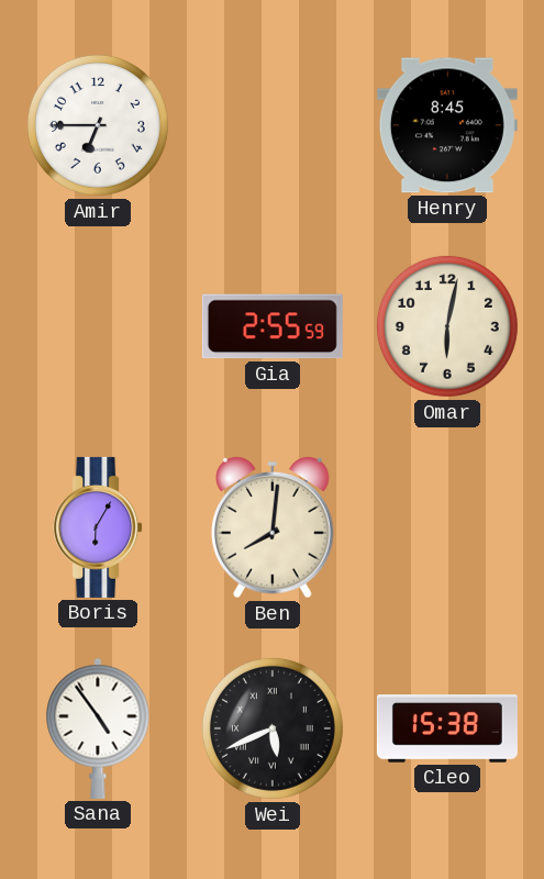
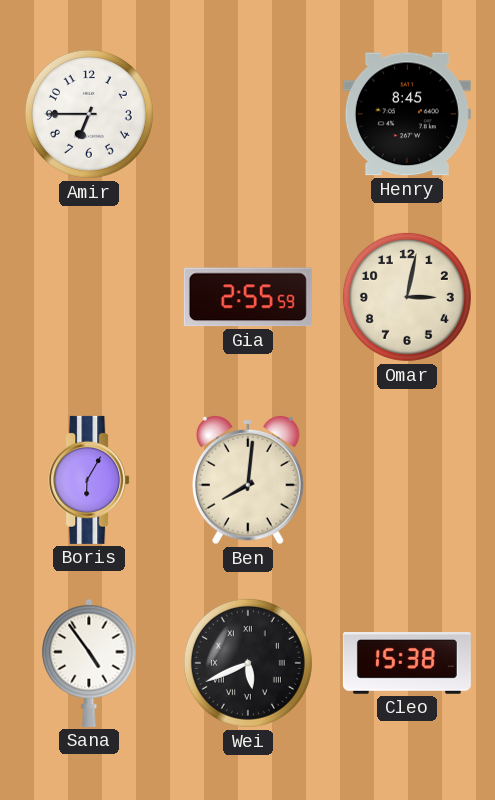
Omar: 6:02 -> 3:02
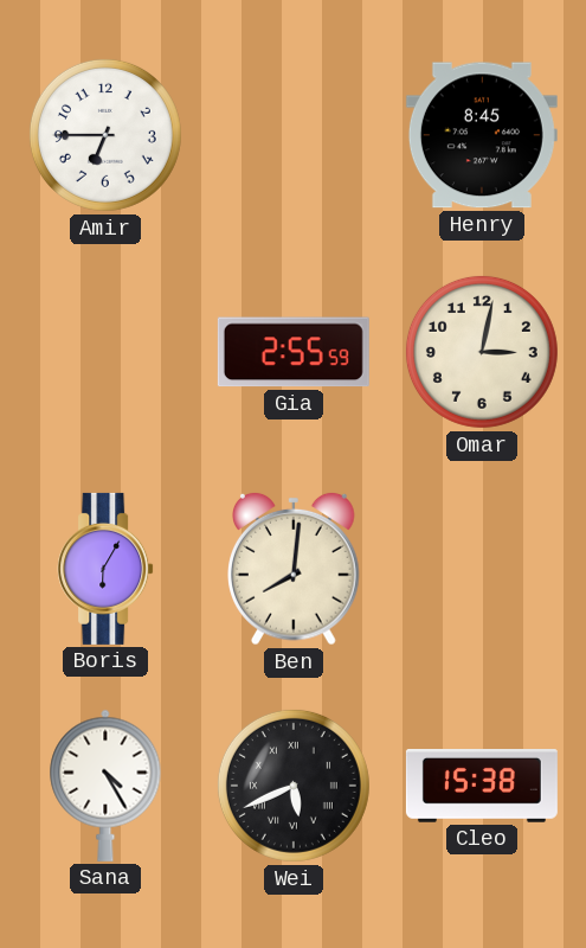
Sana: 4:54 -> 4:25
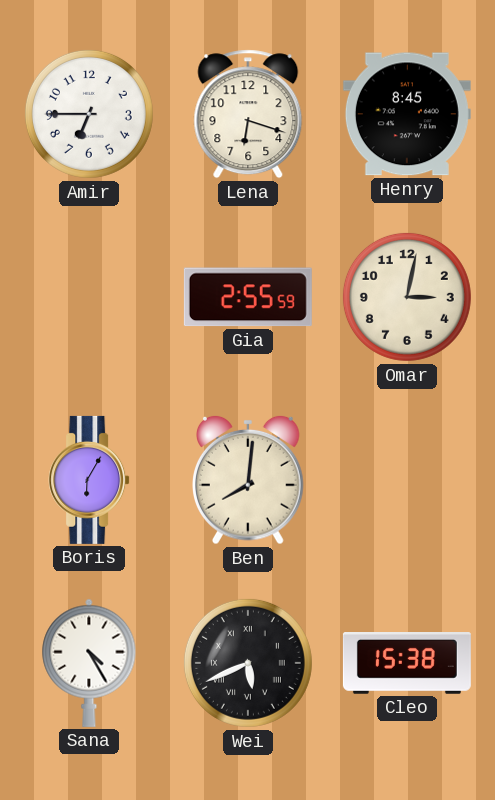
Lena: none -> 6:18
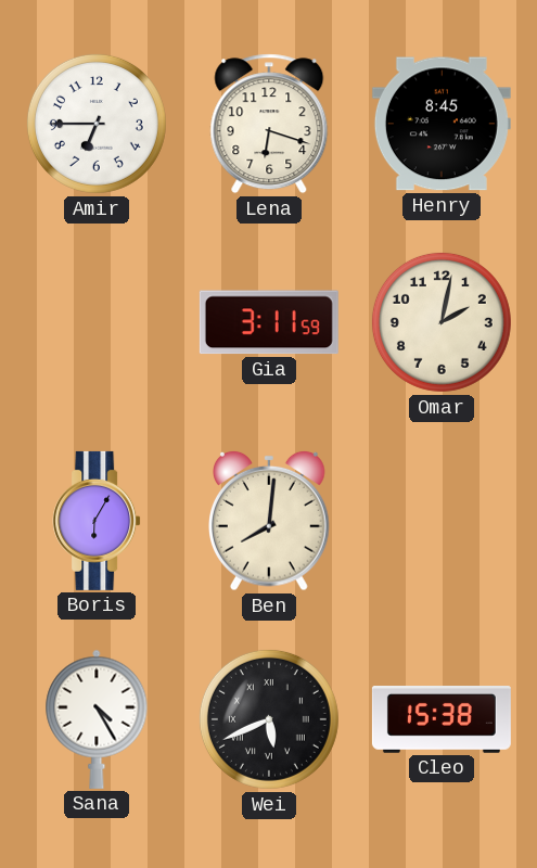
Gia: 2:55 -> 3:11
Omar: 3:02 -> 2:02
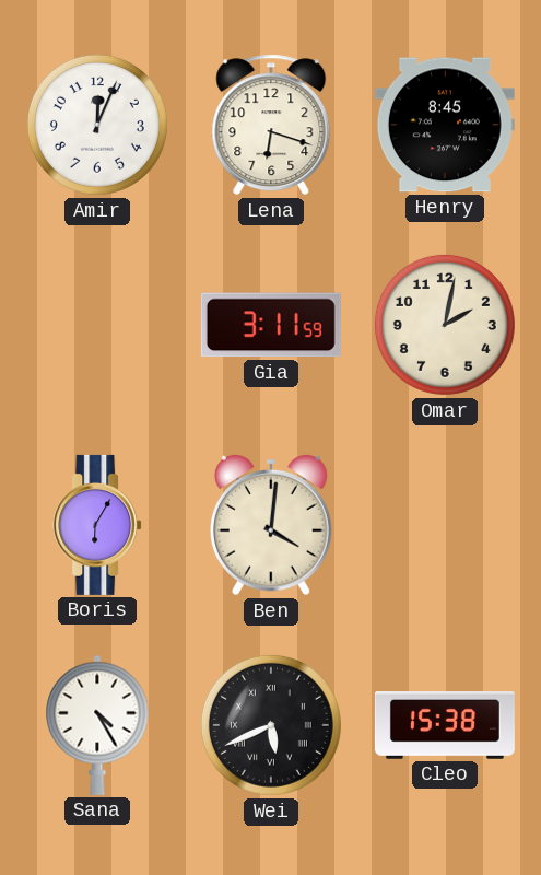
Amir: 6:45 -> 12:04
Ben: 8:01 -> 4:01
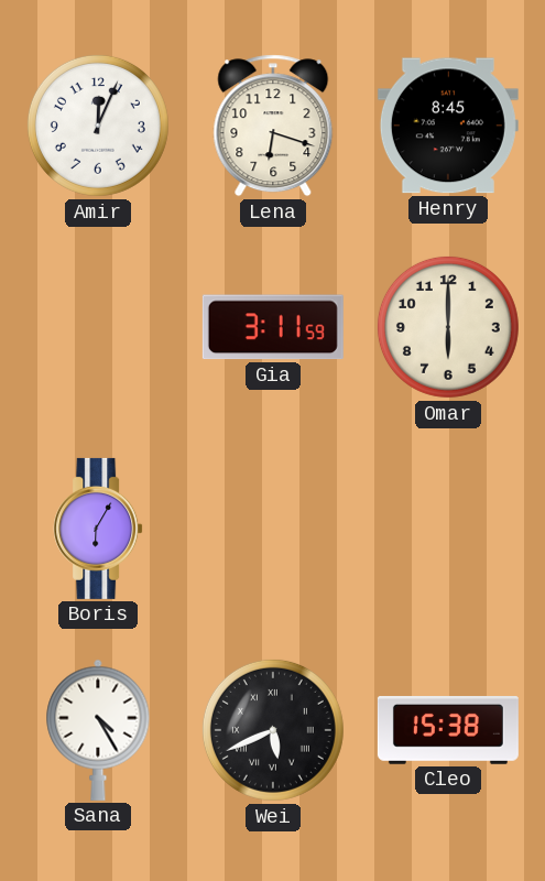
Omar: 2:02 -> 6:00
Ben: 4:01 -> none
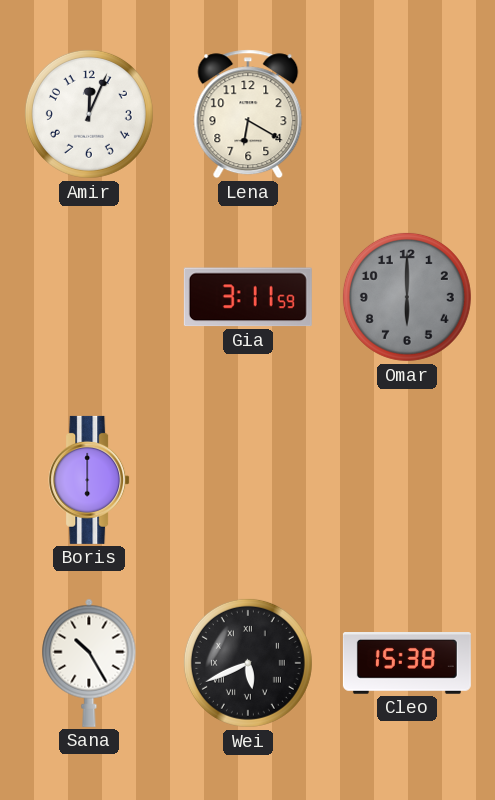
Lena: 6:18 -> 6:20
Henry: 8:45 -> none
Omar dial: cream -> grey
Boris: 6:05 -> 6:00
Sana: 4:25 -> 10:25
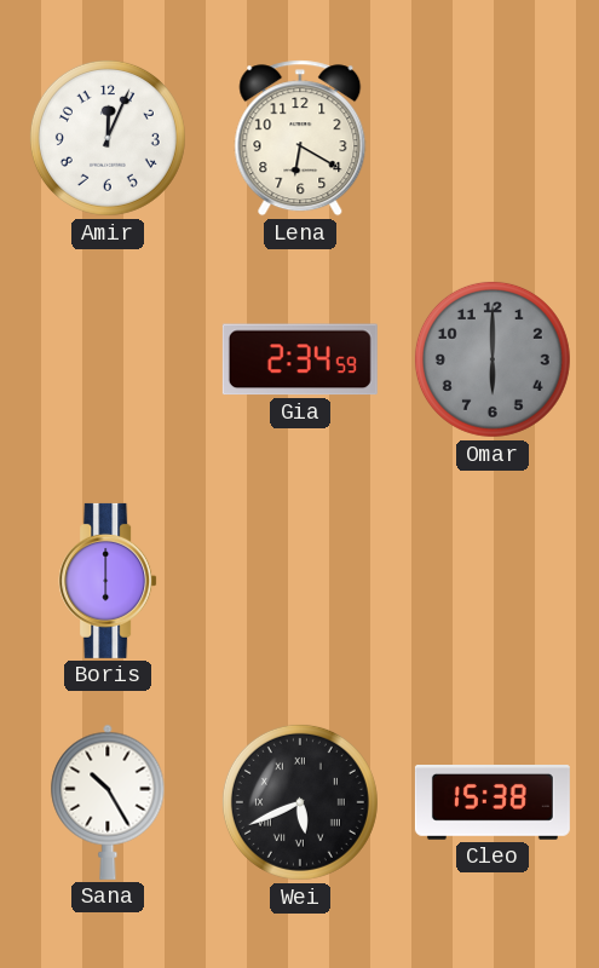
Gia: 3:11 -> 2:34
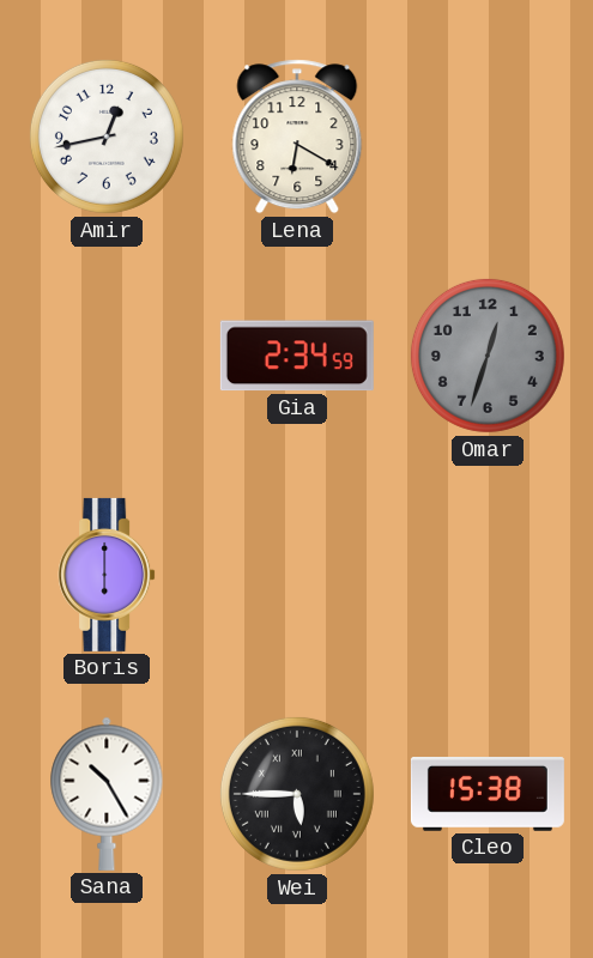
Amir: 12:04 -> 12:43
Omar: 6:00 -> 12:33
Wei: 5:41 -> 5:45
